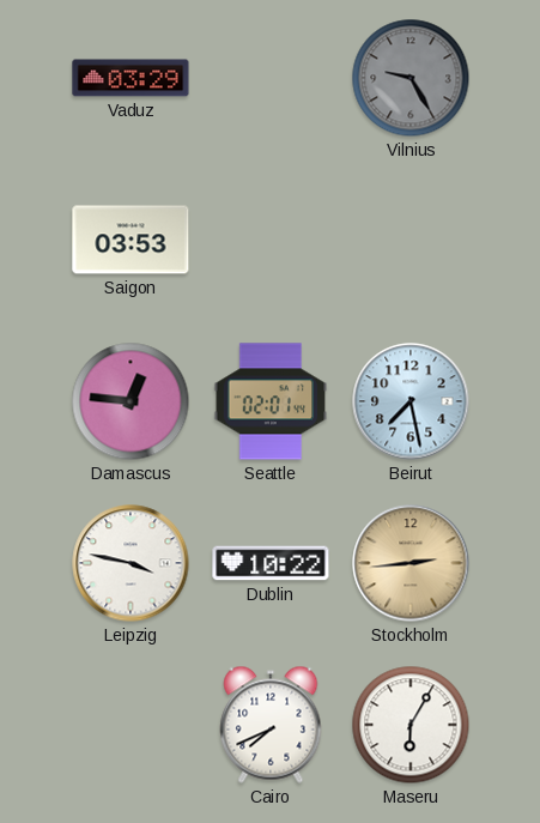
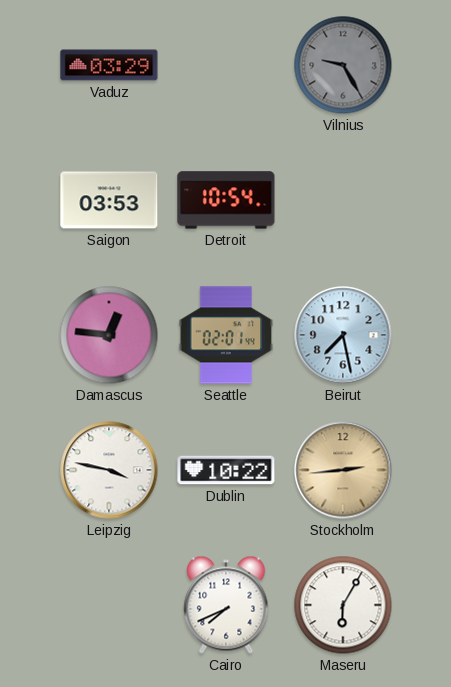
Detroit: none -> 10:54
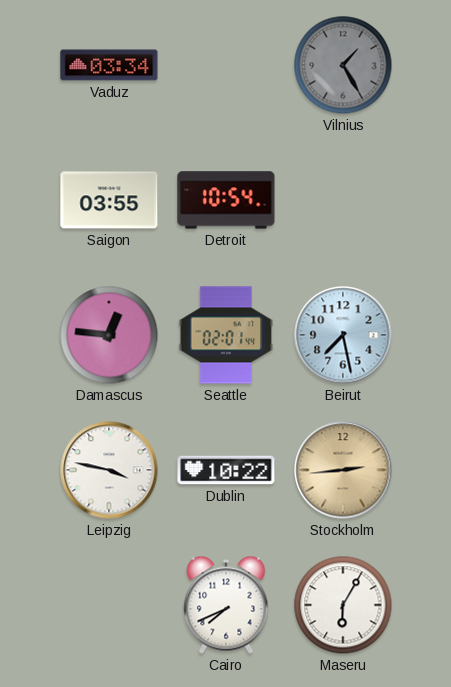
Vaduz: 03:29 -> 03:34
Vilnius: 9:25 -> 1:25
Saigon: 03:53 -> 03:55
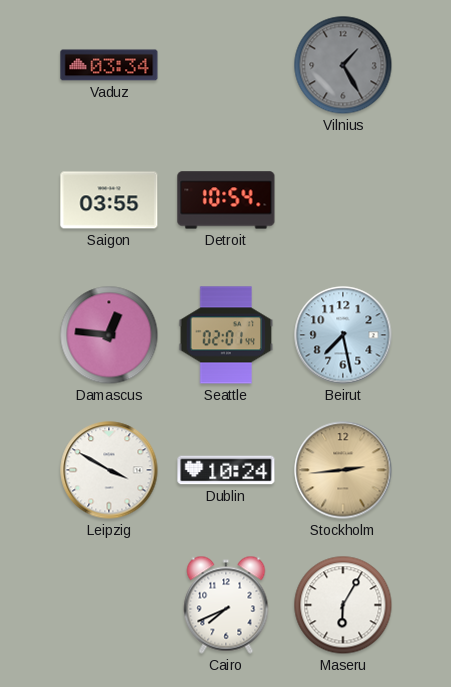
Leipzig: 3:47 -> 3:50
Dublin: 10:22 -> 10:24
